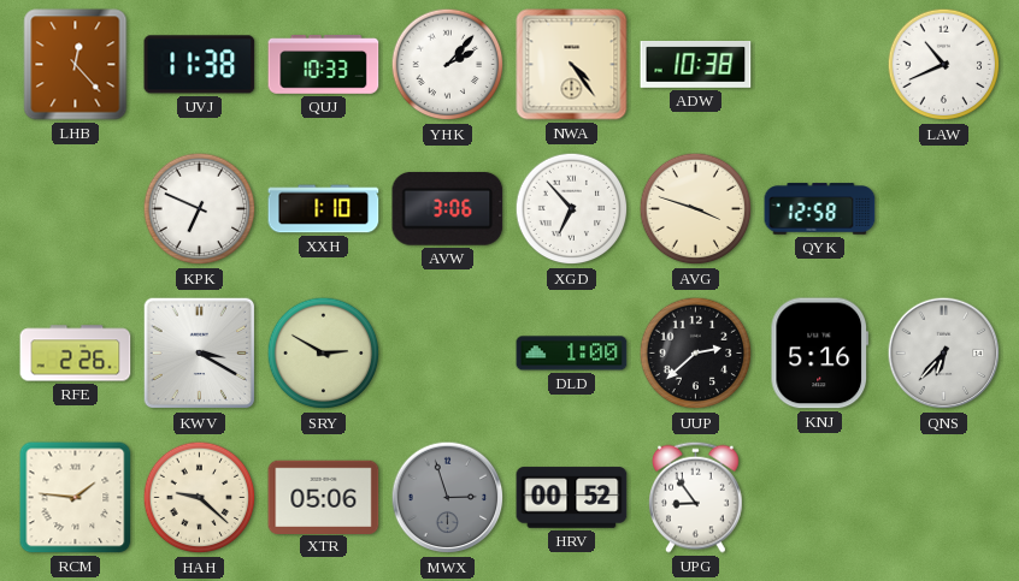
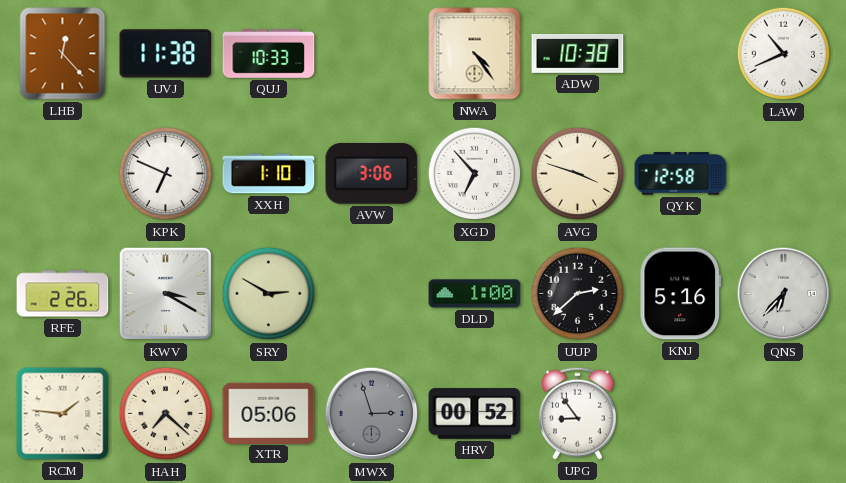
YHK: 2:07 -> none
HAH: 9:22 -> 7:22
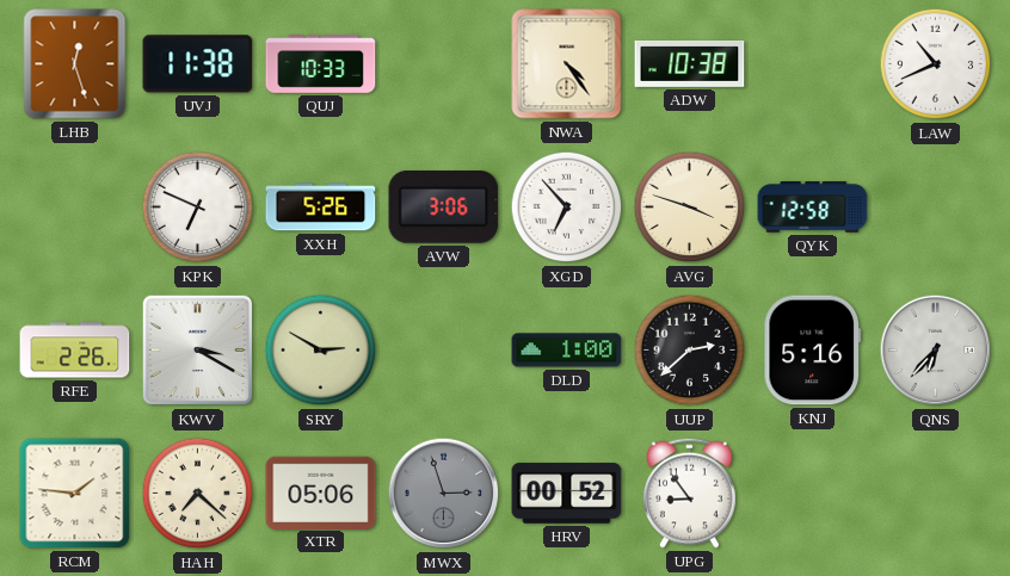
LHB: 12:23 -> 12:27
XXH: 1:10 -> 5:26
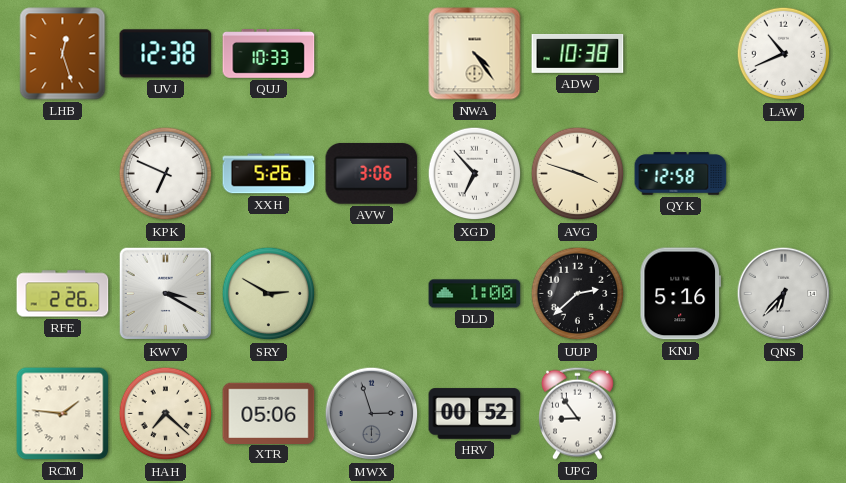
UVJ: 11:38 -> 12:38
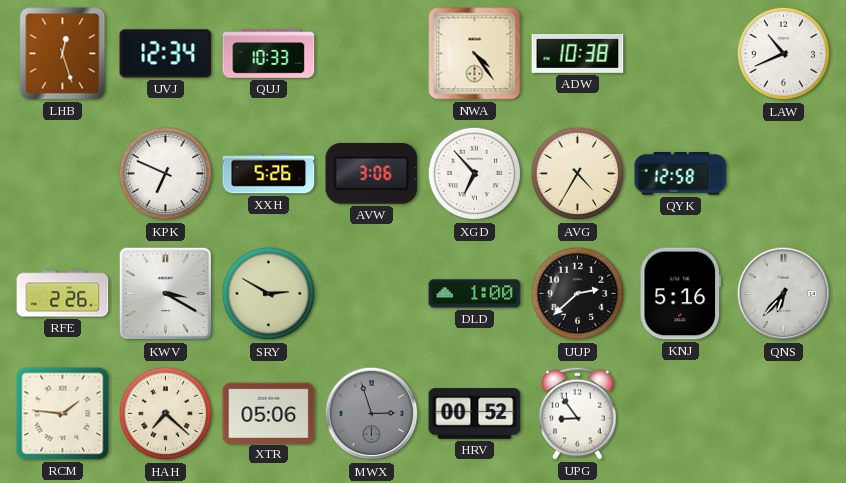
UVJ: 12:38 -> 12:34
AVG: 3:48 -> 4:35
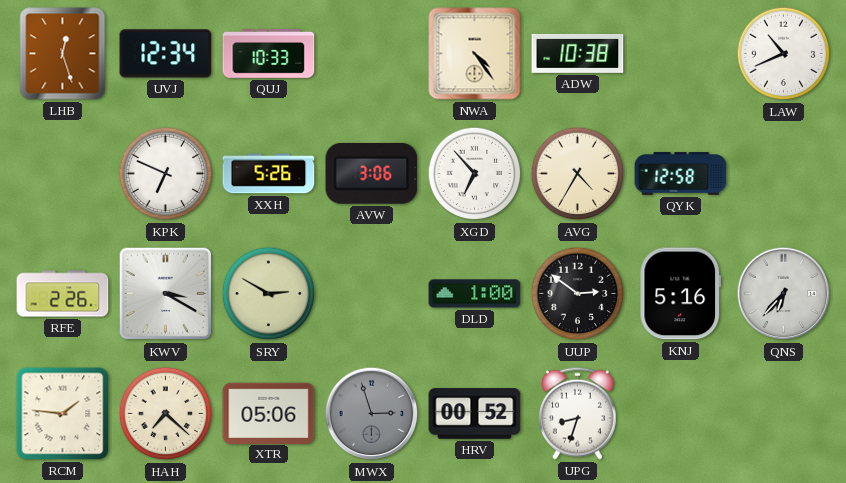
UUP: 2:38 -> 2:51
UPG: 8:54 -> 8:33
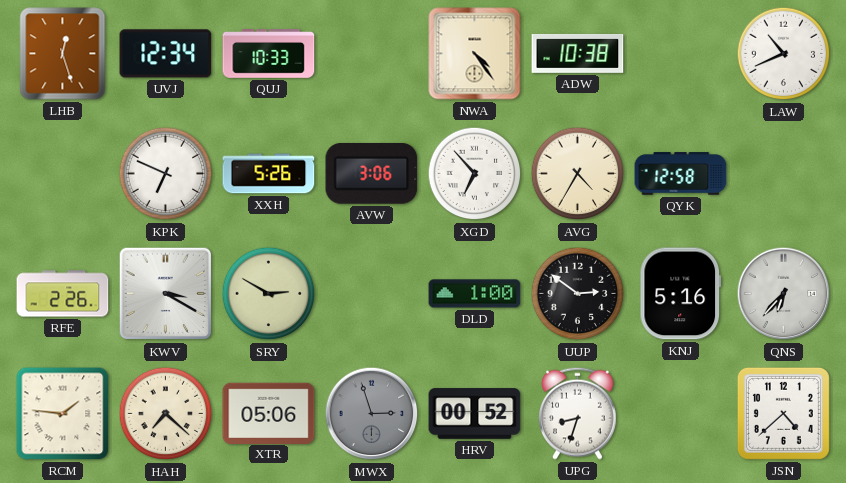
JSN: none -> 4:38
